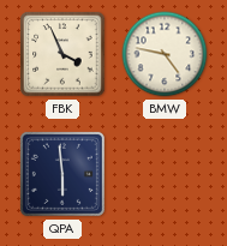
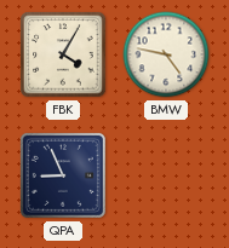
FBK: 3:56 -> 4:05
QPA: 5:59 -> 8:56
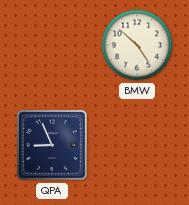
FBK: 4:05 -> none
BMW: 4:47 -> 4:52
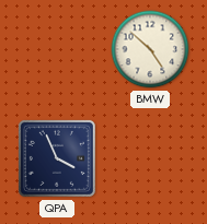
QPA: 8:56 -> 3:56
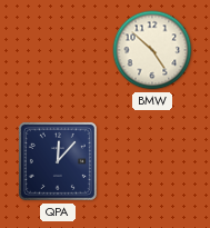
QPA: 3:56 -> 12:07
